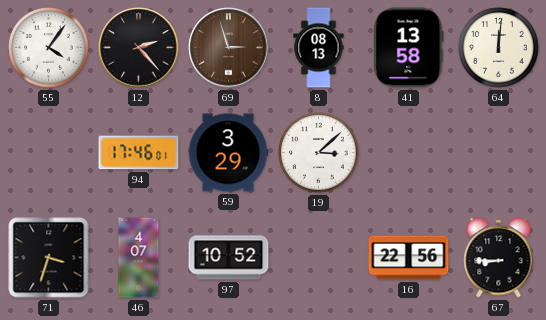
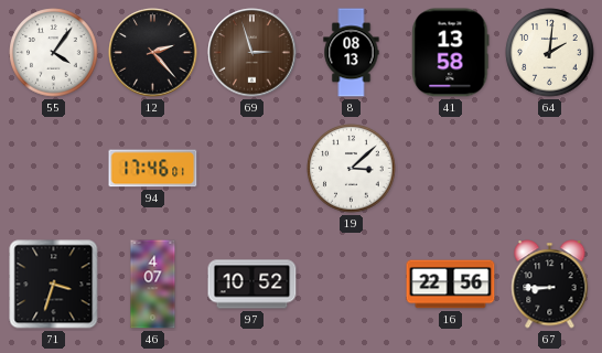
64: 12:01 -> 2:01
59: 3:29 -> none
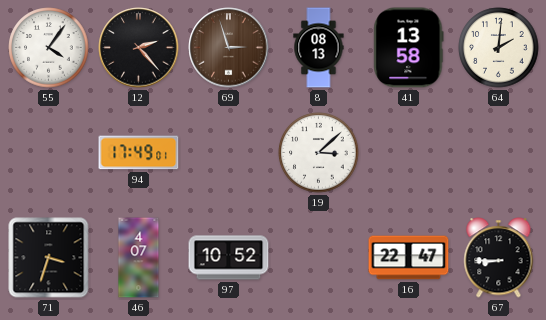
94: 17:46 -> 17:49
16: 22:56 -> 22:47
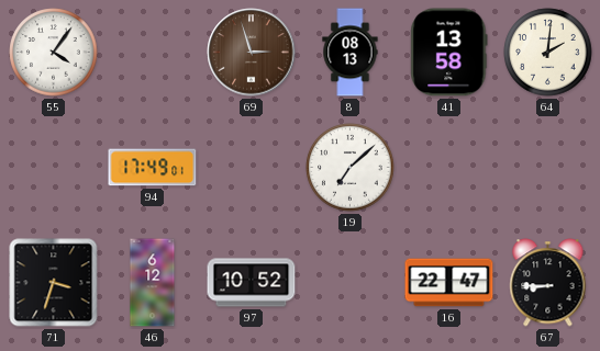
12: 2:23 -> none
19: 3:08 -> 7:08
46: 4:07 -> 6:12
